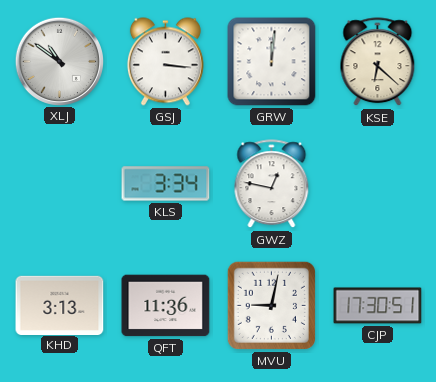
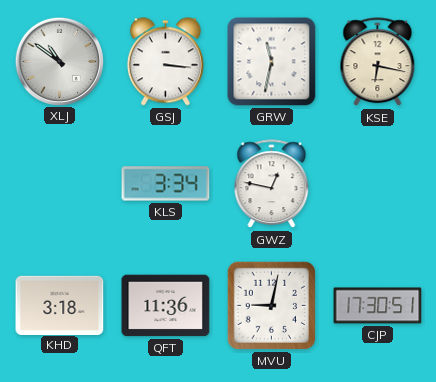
GRW: 12:01 -> 11:32
KSE: 6:22 -> 6:17
KHD: 3:13 -> 3:18
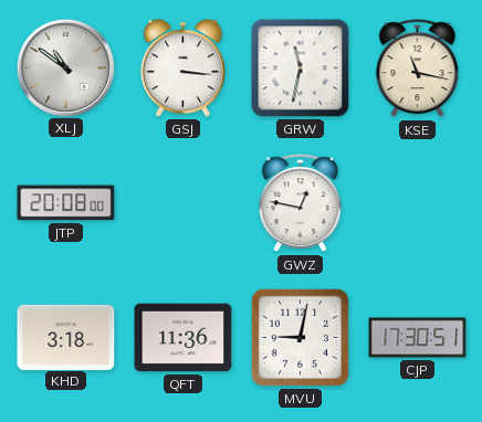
KSE: 6:17 -> 11:17
JTP: none -> 20:08
KLS: 3:34 -> none
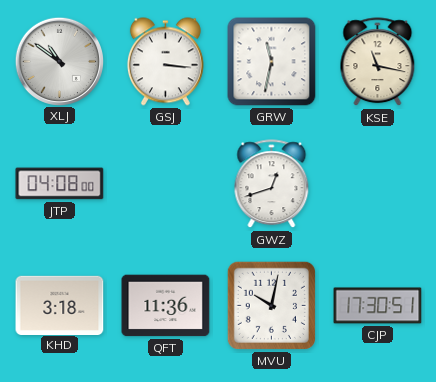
JTP: 20:08 -> 04:08
GWZ: 12:47 -> 12:42
MVU: 9:02 -> 10:02
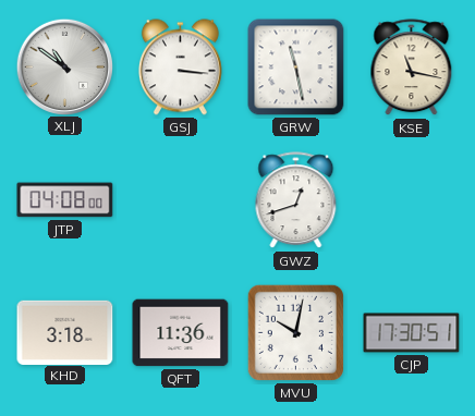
GRW: 11:32 -> 11:28
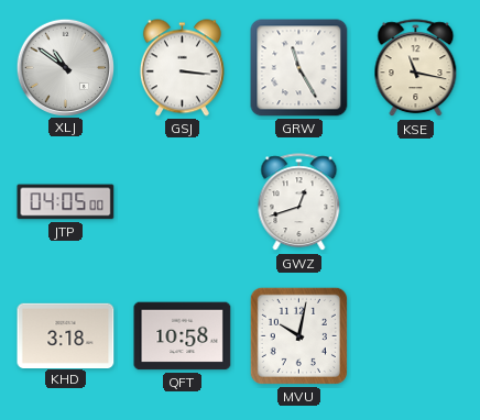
GRW: 11:28 -> 11:25
JTP: 04:08 -> 04:05
QFT: 11:36 -> 10:58
CJP: 17:30 -> none
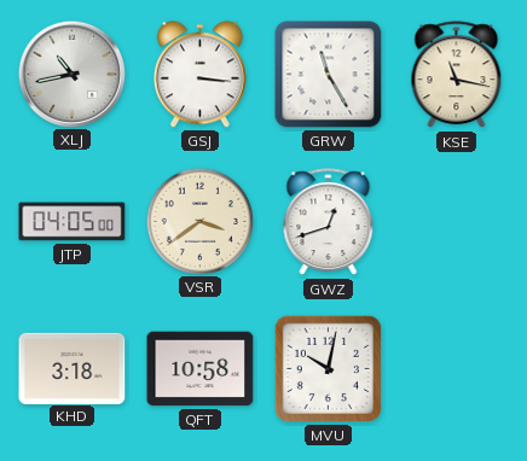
XLJ: 10:51 -> 10:43
VSR: none -> 3:39
